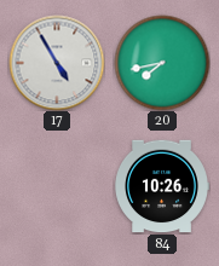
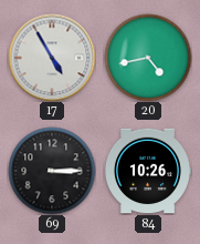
20: 7:43 -> 4:43
69: none -> 3:15
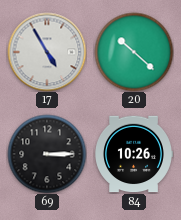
20: 4:43 -> 10:22
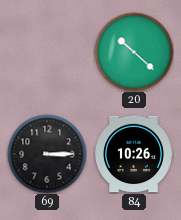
17: 4:55 -> none
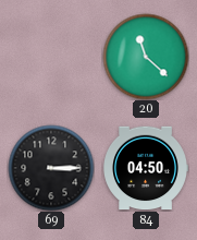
20: 10:22 -> 11:22
84: 10:26 -> 04:50
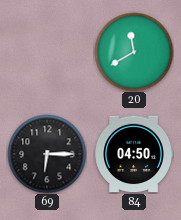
20: 11:22 -> 11:40
69: 3:15 -> 6:15
